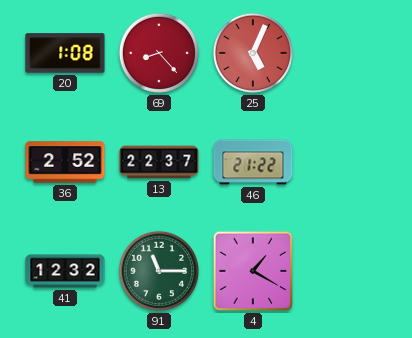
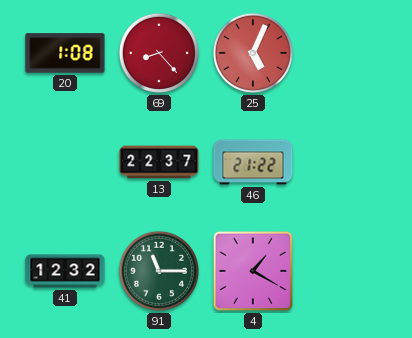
36: 2:52 -> none
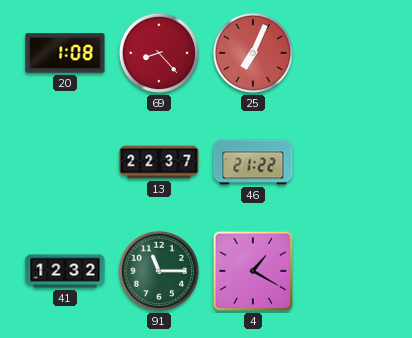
25: 5:04 -> 7:04
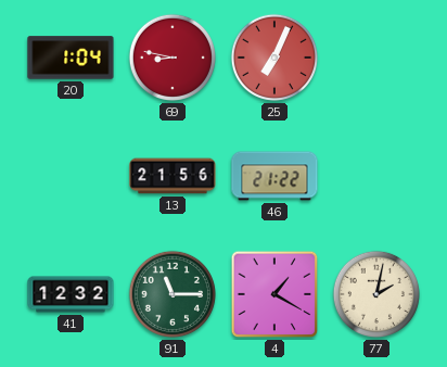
20: 1:08 -> 1:04
69: 8:23 -> 8:47
13: 22:37 -> 21:56
77: none -> 2:02
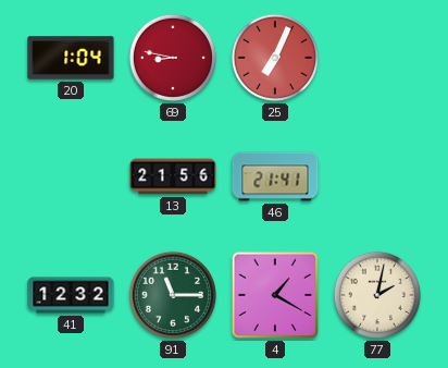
46: 21:22 -> 21:41
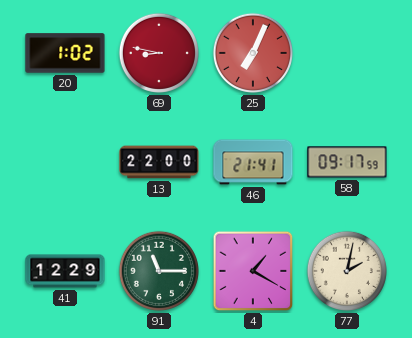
20: 1:04 -> 1:02
13: 21:56 -> 22:00
58: none -> 09:17
41: 12:32 -> 12:29
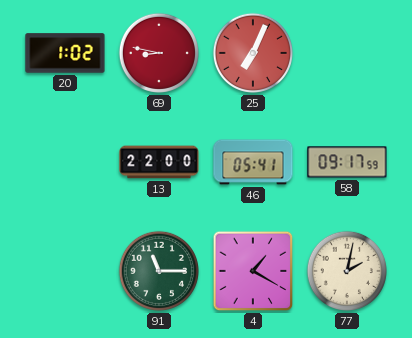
46: 21:41 -> 05:41
41: 12:29 -> none
